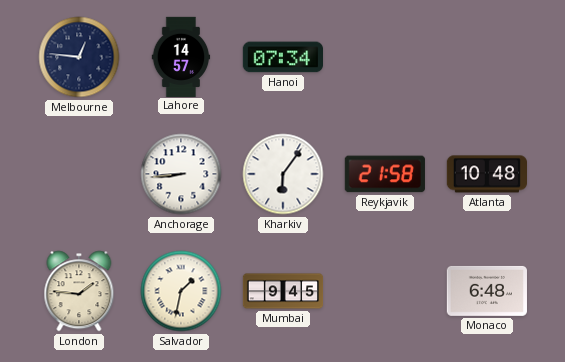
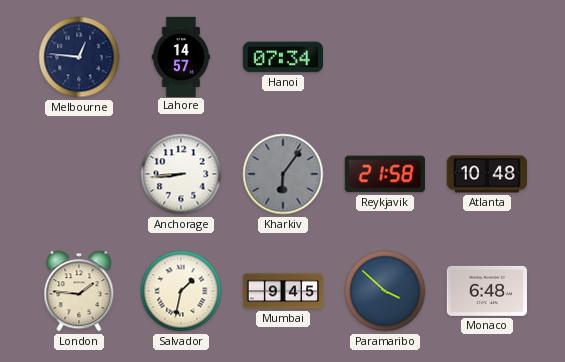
Kharkiv dial: white -> grey
Paramaribo: none -> 3:52
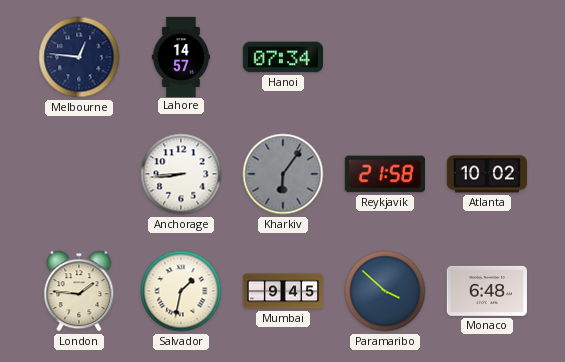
Atlanta: 10:48 -> 10:02
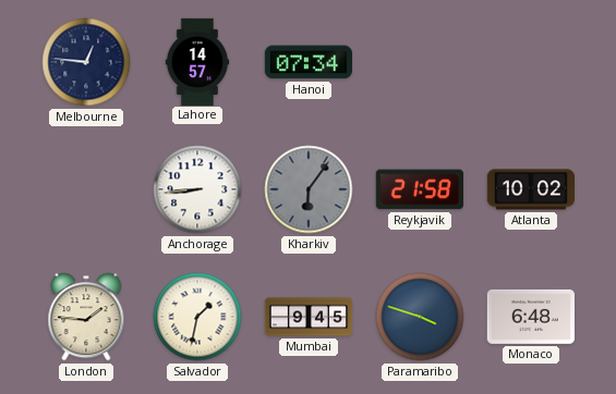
Paramaribo: 3:52 -> 3:48
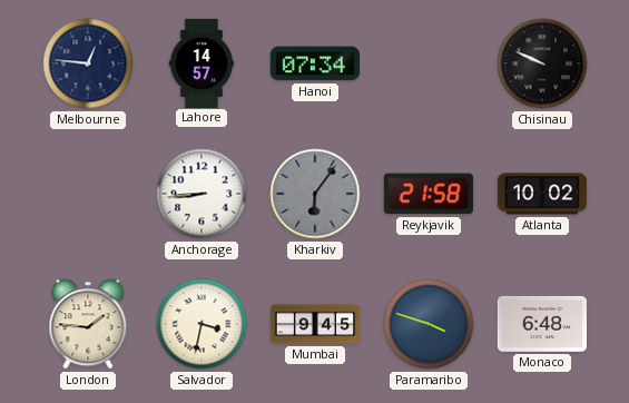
Chisinau: none -> 9:49
Salvador: 1:32 -> 3:32
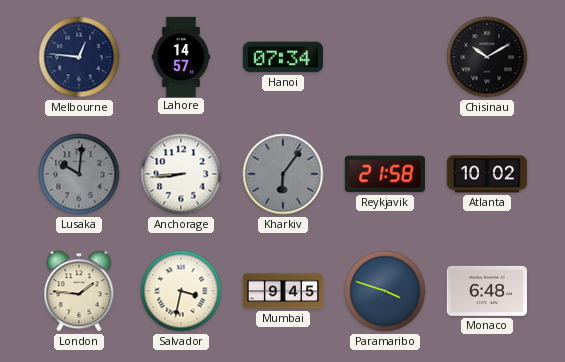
Chisinau: 9:49 -> 10:10
Lusaka: none -> 10:01
